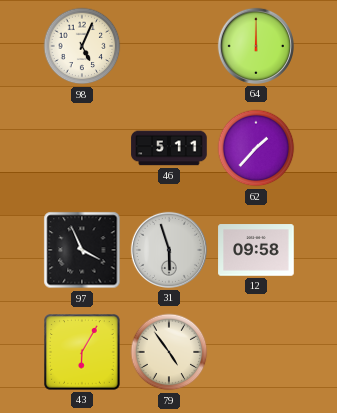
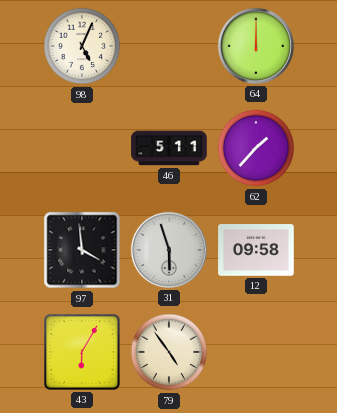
97: 3:56 -> 3:59
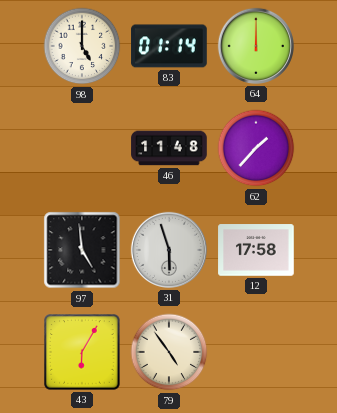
98: 5:04 -> 5:00
83: none -> 01:14
46: 5:11 -> 11:48
97: 3:59 -> 4:59
12: 09:58 -> 17:58
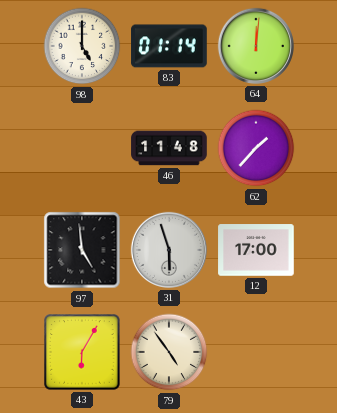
64: 12:00 -> 12:01
12: 17:58 -> 17:00
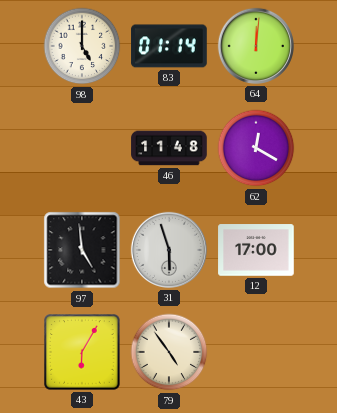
62: 1:37 -> 12:20
